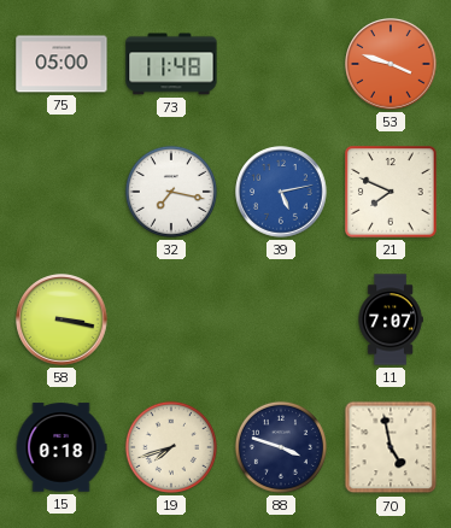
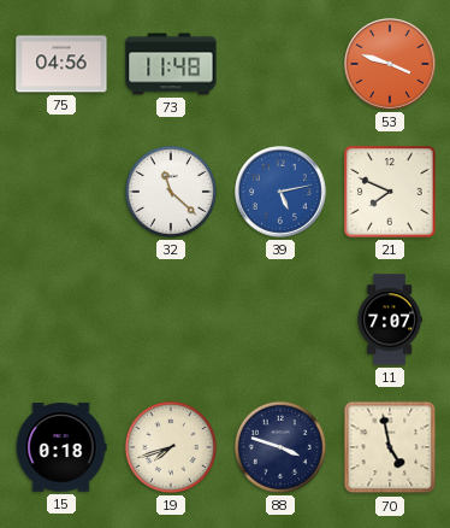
75: 05:00 -> 04:56
32: 7:17 -> 11:22
58: 3:17 -> none
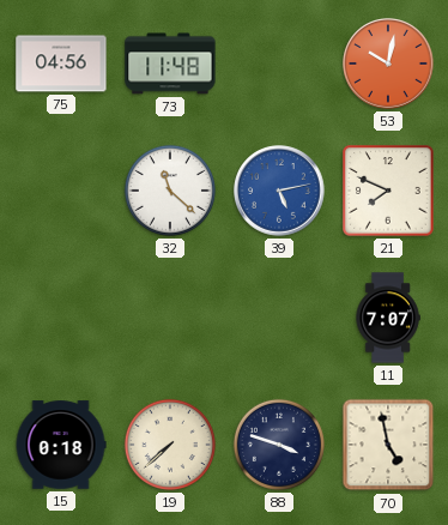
53: 3:48 -> 10:02
19: 7:42 -> 7:38
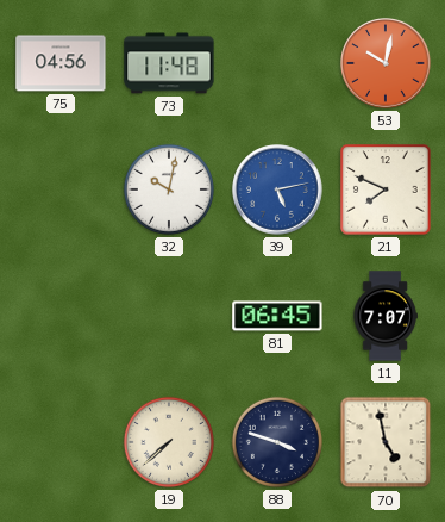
32: 11:22 -> 10:02
81: none -> 06:45
15: 0:18 -> none
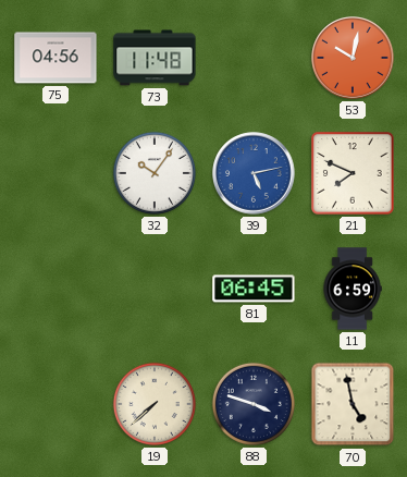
32: 10:02 -> 10:06
11: 7:07 -> 6:59
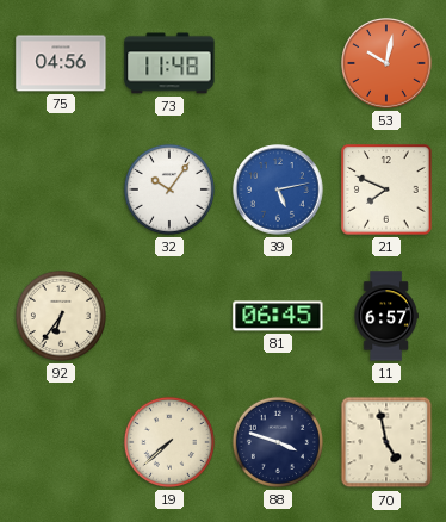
92: none -> 6:36
11: 6:59 -> 6:57
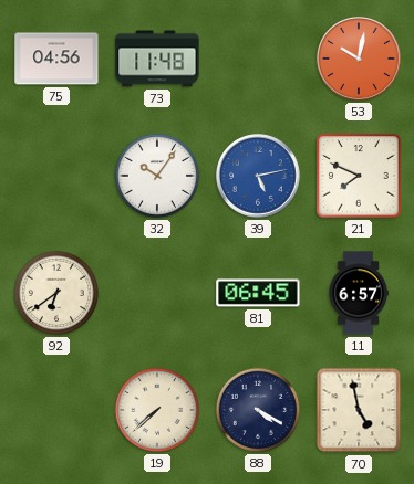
92: 6:36 -> 6:39
88: 3:48 -> 4:20
